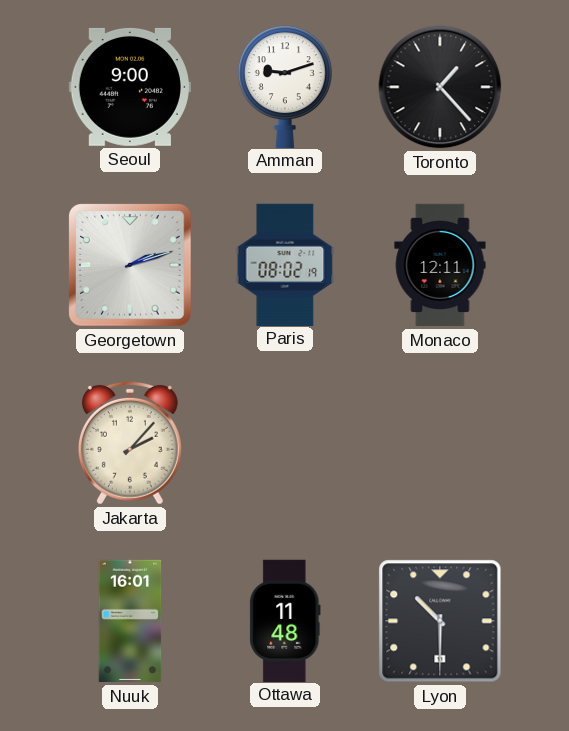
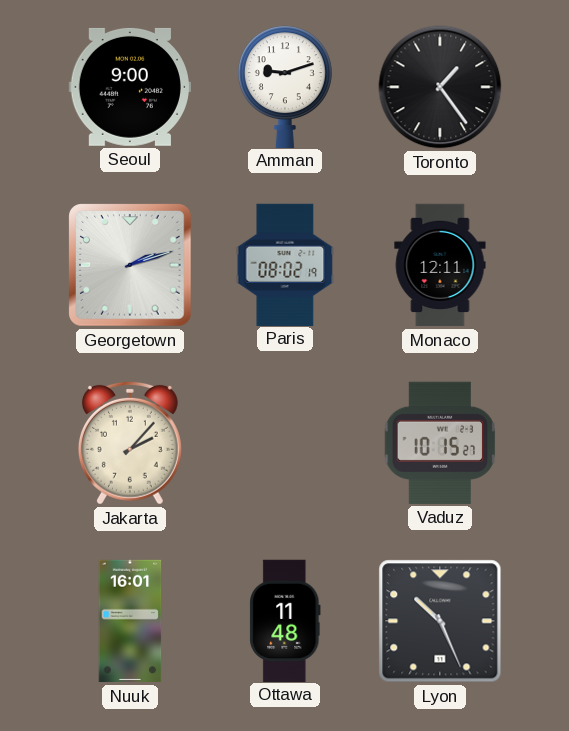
Toronto: 1:23 -> 1:24
Vaduz: none -> 10:15
Lyon: 10:30 -> 10:26
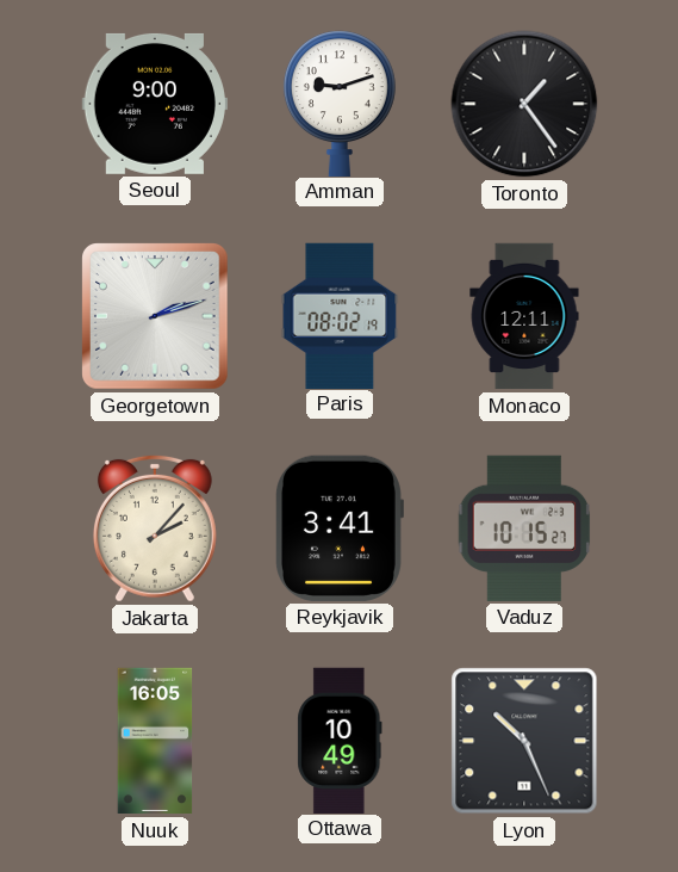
Reykjavik: none -> 3:41
Nuuk: 16:01 -> 16:05
Ottawa: 11:48 -> 10:49
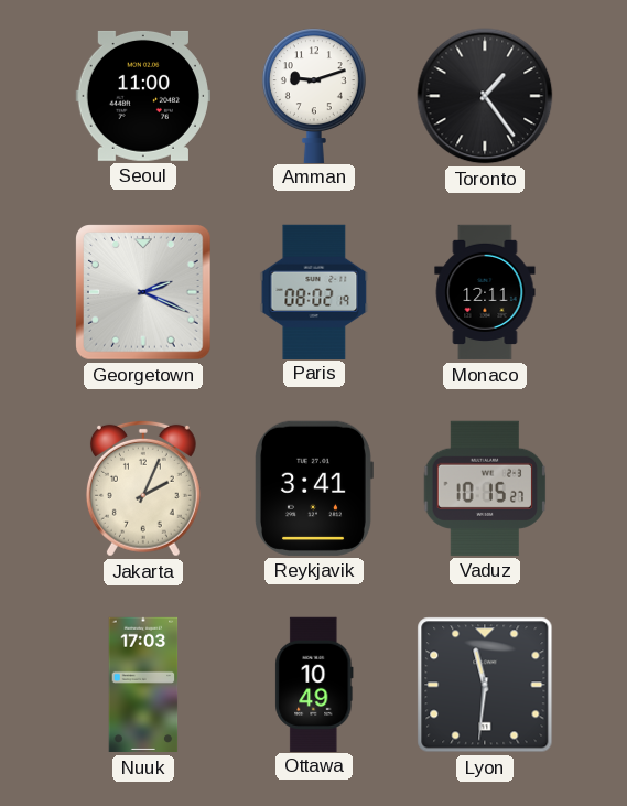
Seoul: 9:00 -> 11:00
Georgetown: 2:12 -> 2:19
Jakarta: 2:07 -> 2:04
Nuuk: 16:05 -> 17:03
Lyon: 10:26 -> 11:31
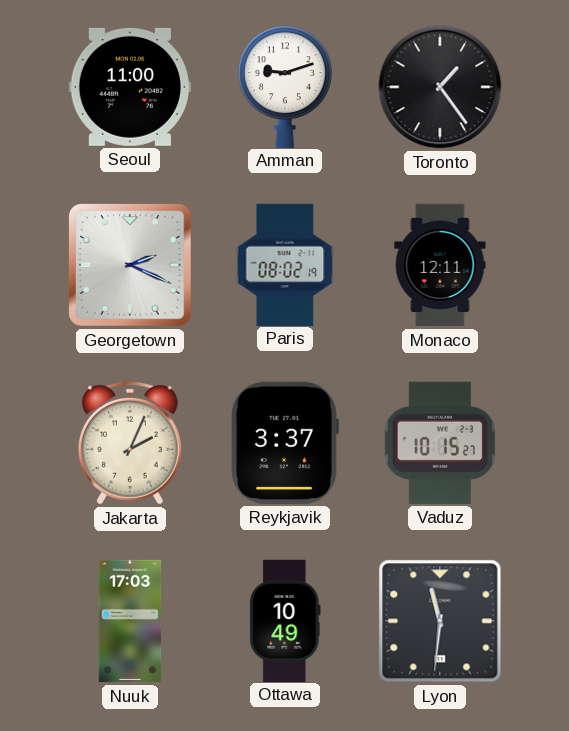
Reykjavik: 3:41 -> 3:37
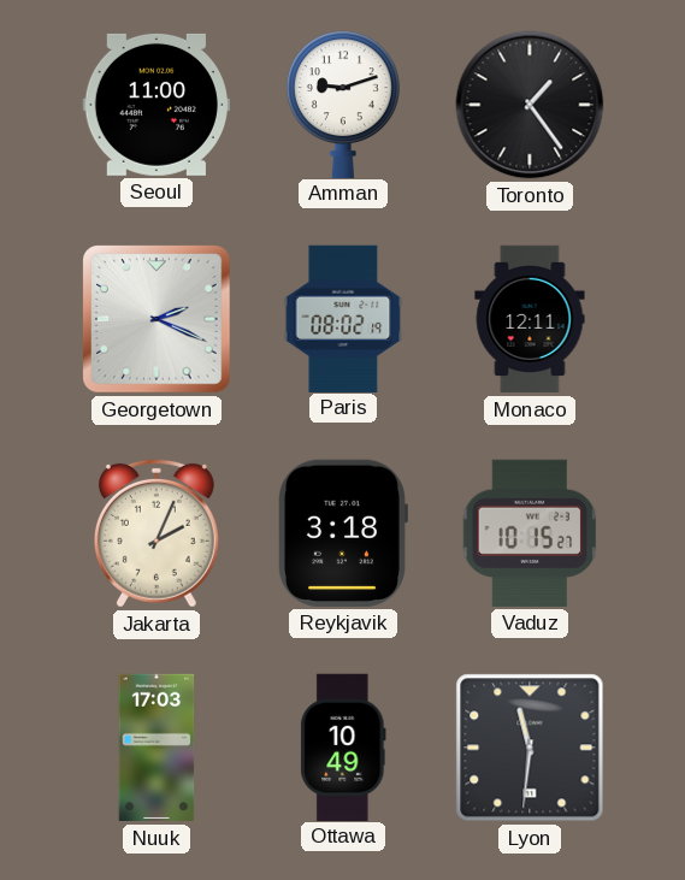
Reykjavik: 3:37 -> 3:18
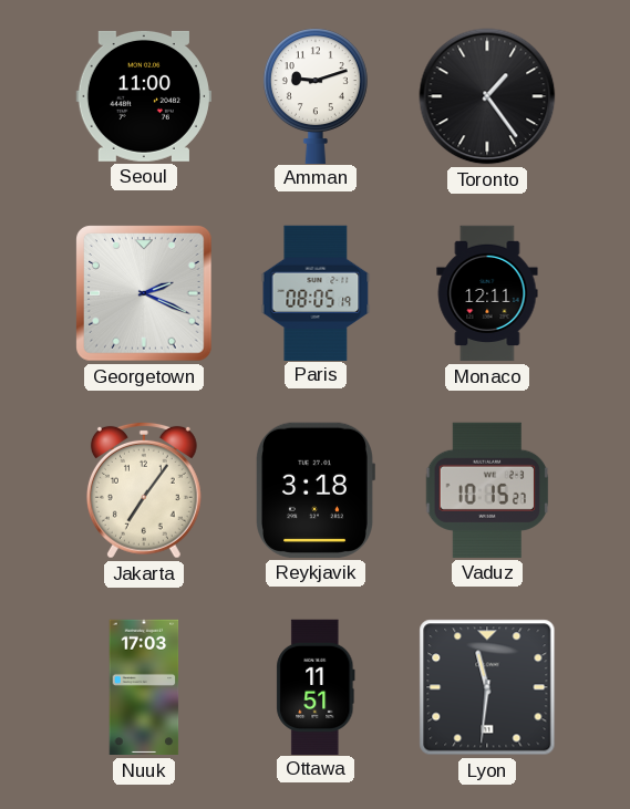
Paris: 08:02 -> 08:05
Jakarta: 2:04 -> 7:06
Ottawa: 10:49 -> 11:51
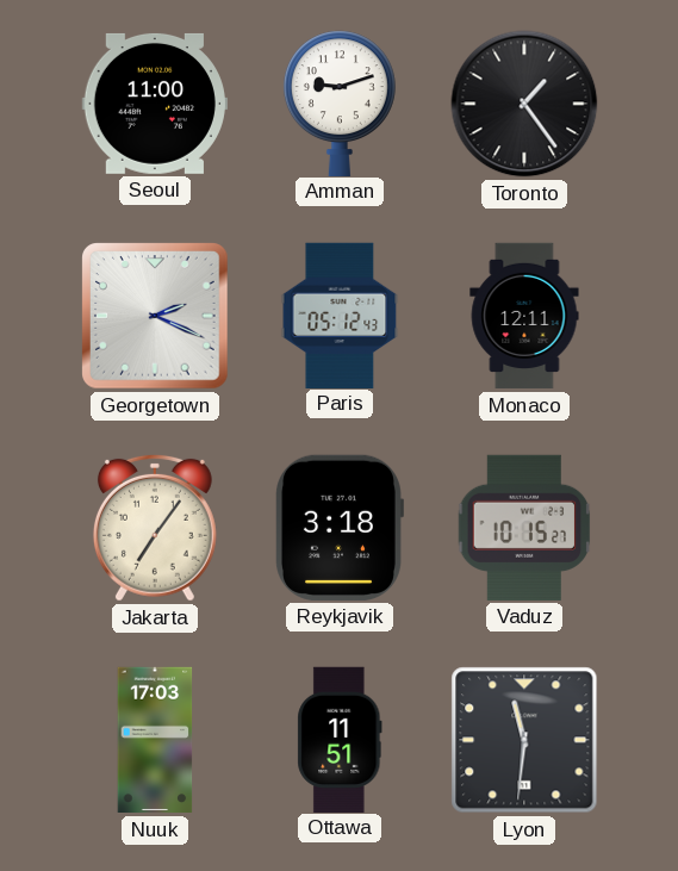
Paris: 08:05 -> 05:12
